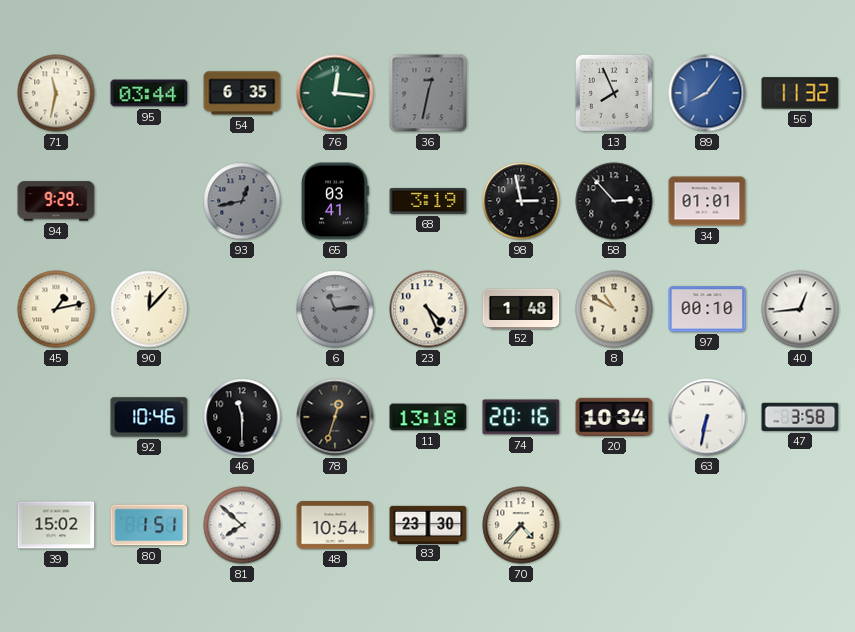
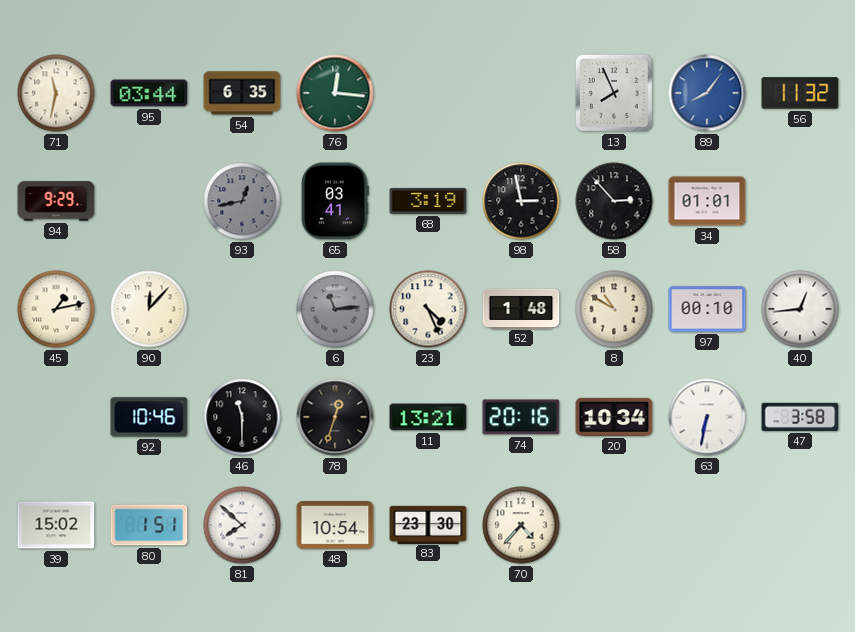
36: 12:32 -> none
11: 13:18 -> 13:21
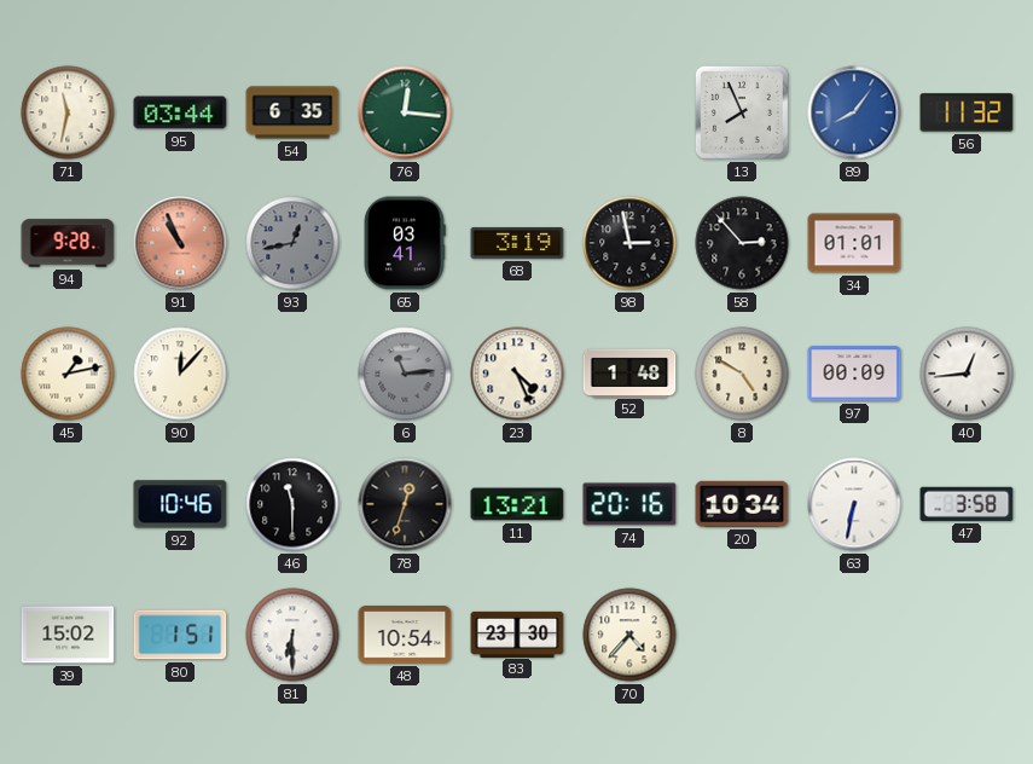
94: 9:29 -> 9:28
91: none -> 10:56
8: 10:50 -> 4:50
97: 00:10 -> 00:09
81: 7:52 -> 6:30
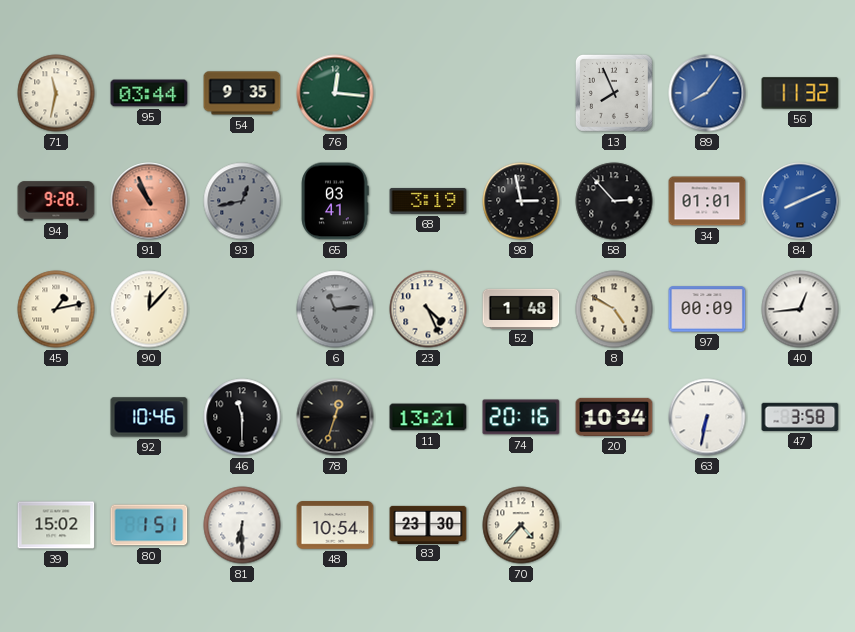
54: 6:35 -> 9:35
84: none -> 8:11
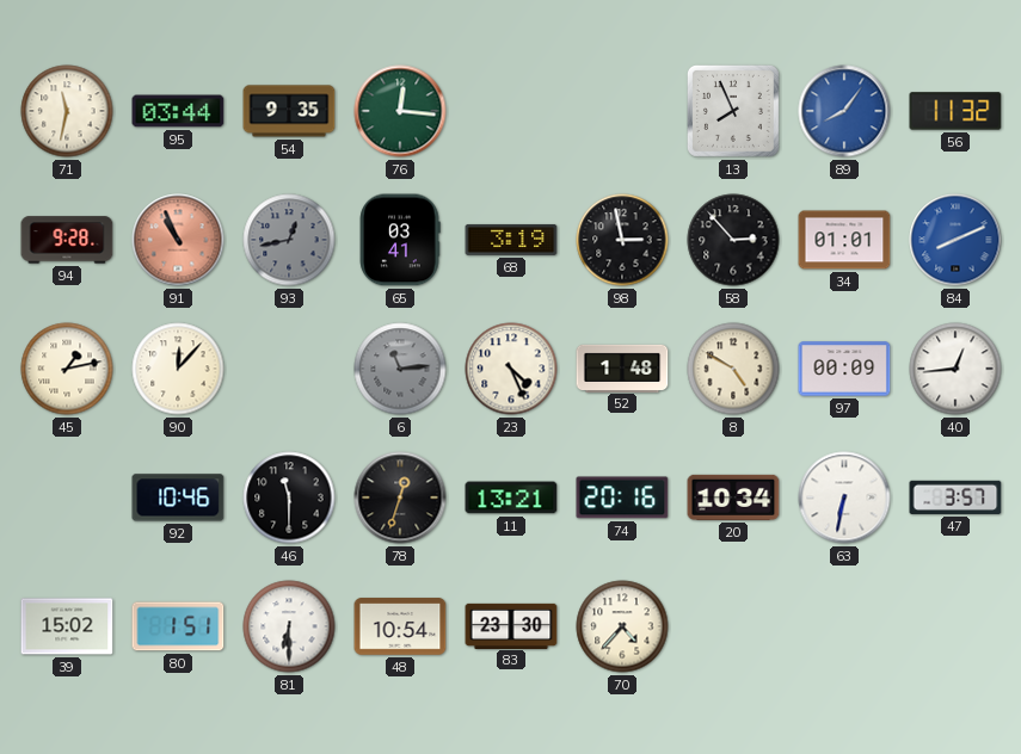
47: 3:58 -> 3:57
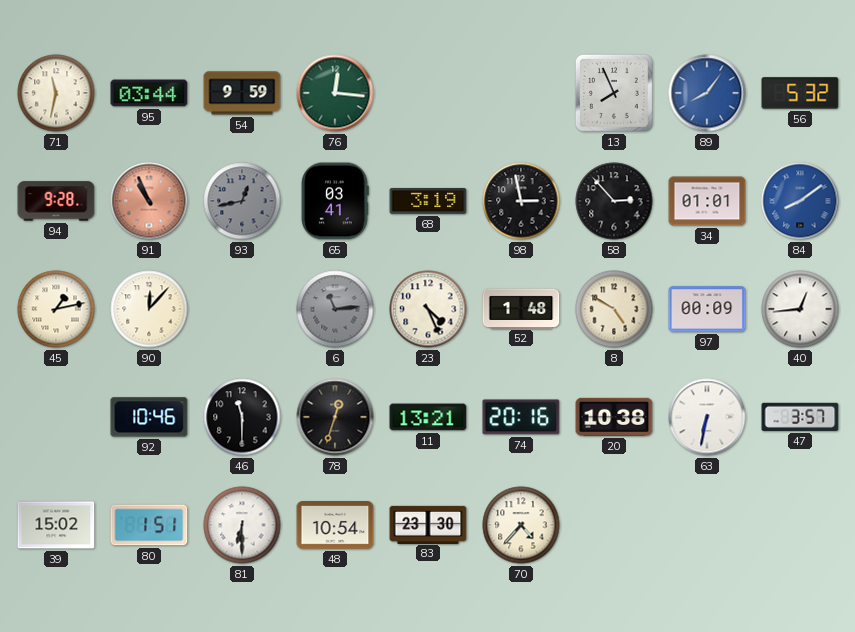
54: 9:35 -> 9:59
56: 11:32 -> 5:32
84: 8:11 -> 8:09
20: 10:34 -> 10:38
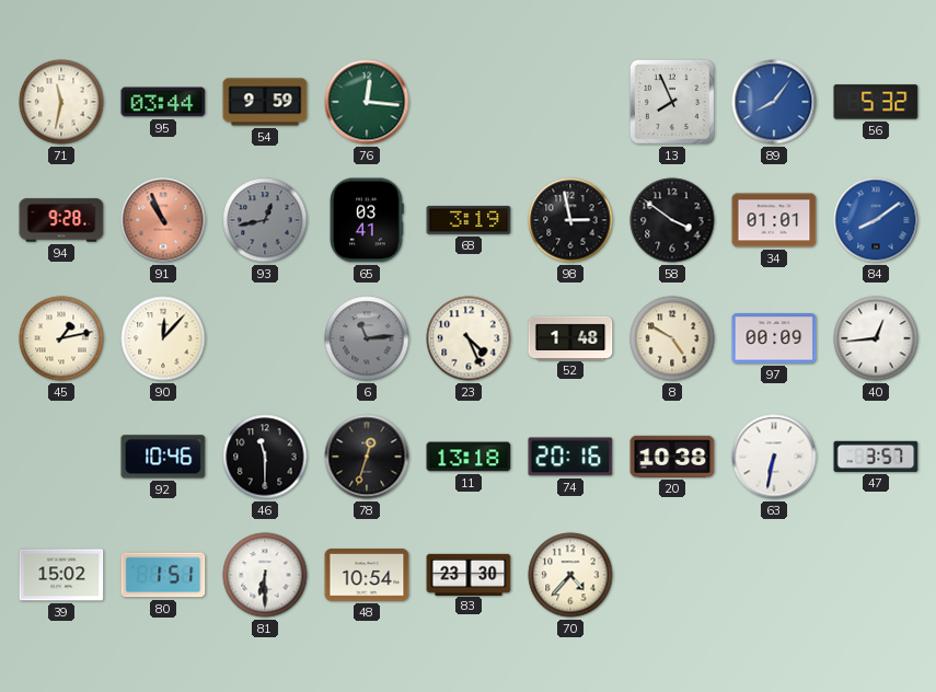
58: 2:53 -> 3:51
11: 13:21 -> 13:18
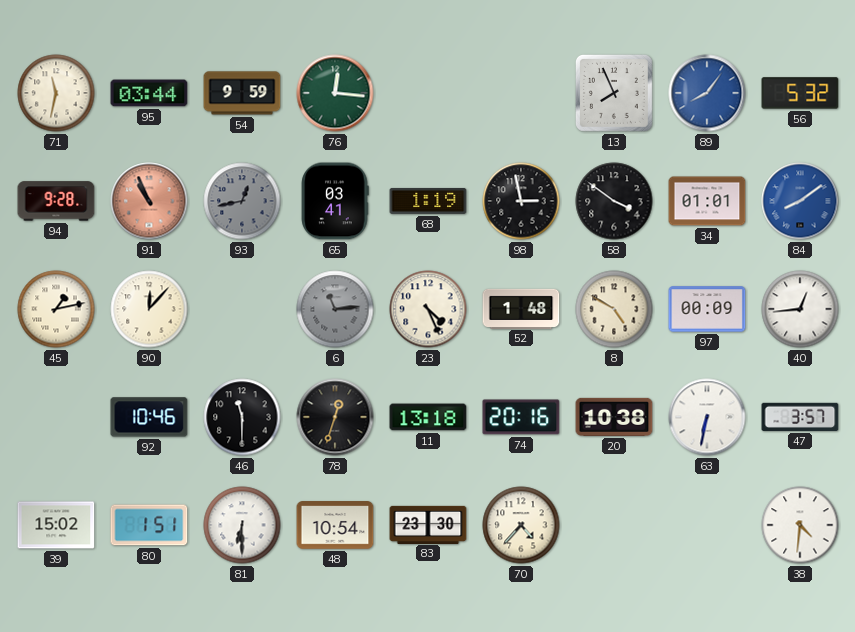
68: 3:19 -> 1:19
38: none -> 4:31
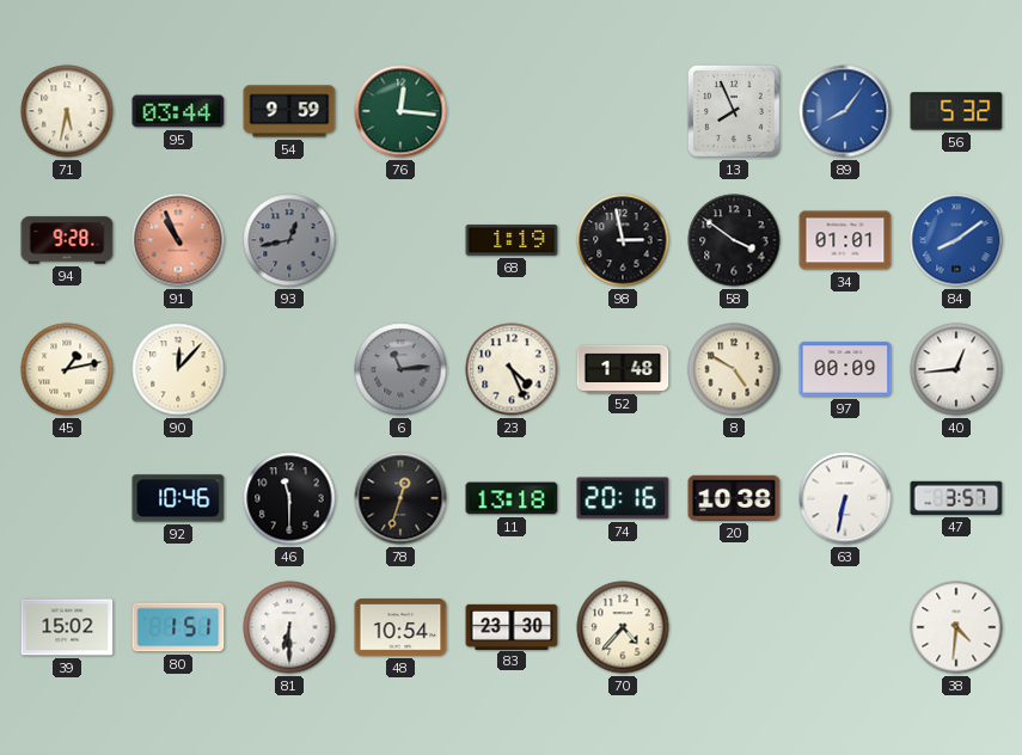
71: 11:32 -> 5:32
65: 03:41 -> none
